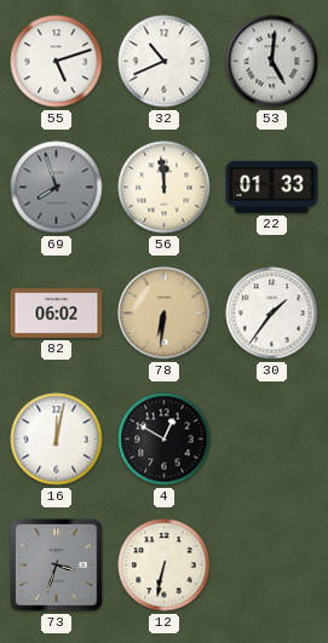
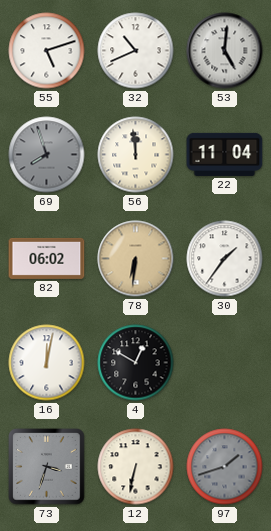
22: 01:33 -> 11:04
97: none -> 1:42
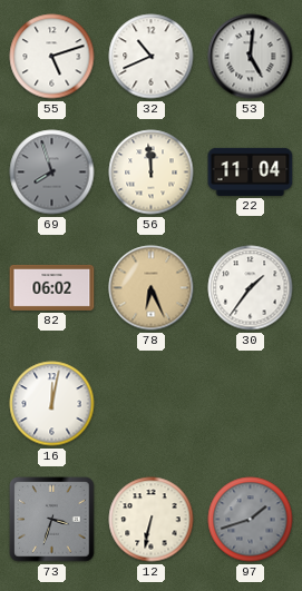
78: 6:31 -> 6:26
4: 12:50 -> none
